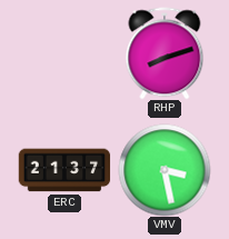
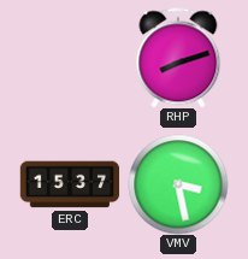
ERC: 21:37 -> 15:37
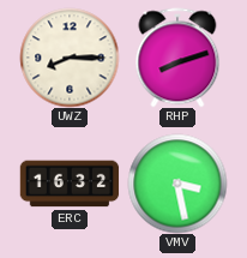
UWZ: none -> 8:15
ERC: 15:37 -> 16:32
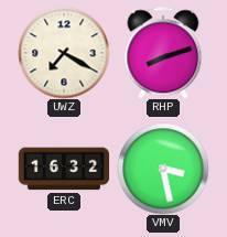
UWZ: 8:15 -> 7:20
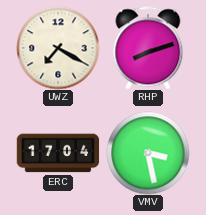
ERC: 16:32 -> 17:04
